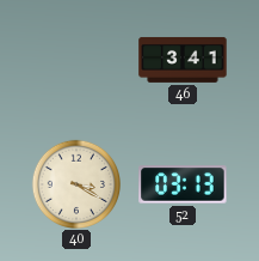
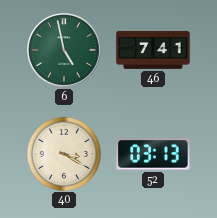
6: none -> 4:58
46: 3:41 -> 7:41
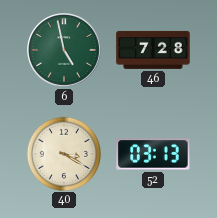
46: 7:41 -> 7:28
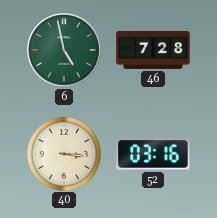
40: 3:20 -> 3:16
52: 03:13 -> 03:16
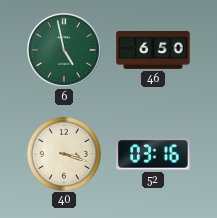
46: 7:28 -> 6:50
40: 3:16 -> 3:18
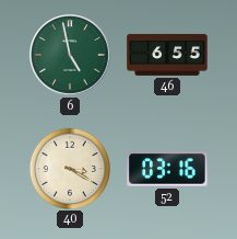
46: 6:50 -> 6:55
40: 3:18 -> 3:20
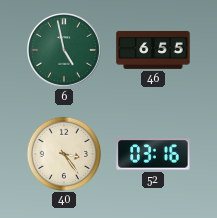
40: 3:20 -> 3:24
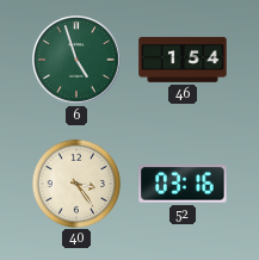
6: 4:58 -> 4:57
46: 6:55 -> 1:54
